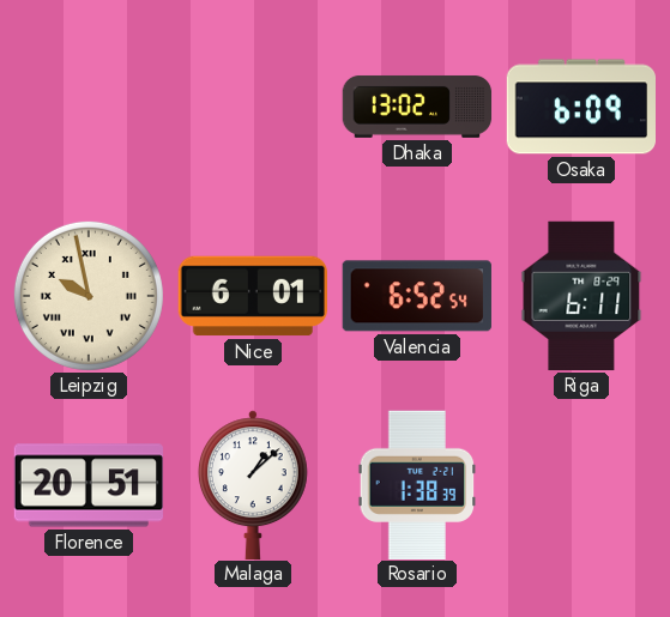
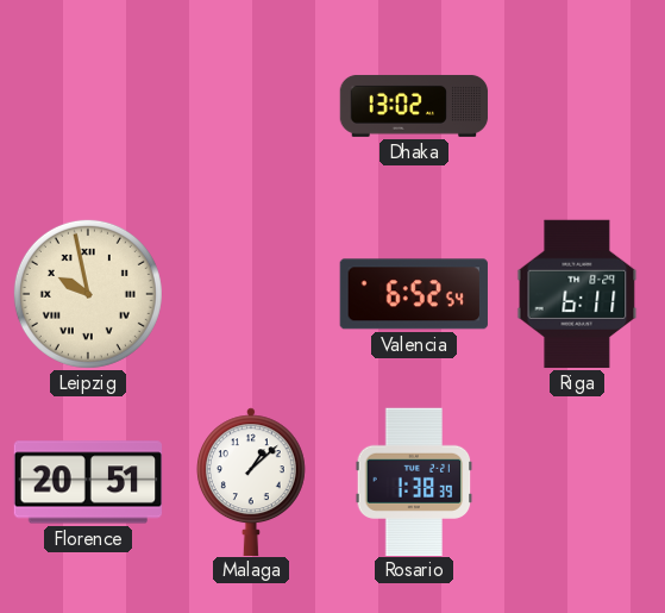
Osaka: 6:09 -> none
Nice: 6:01 -> none
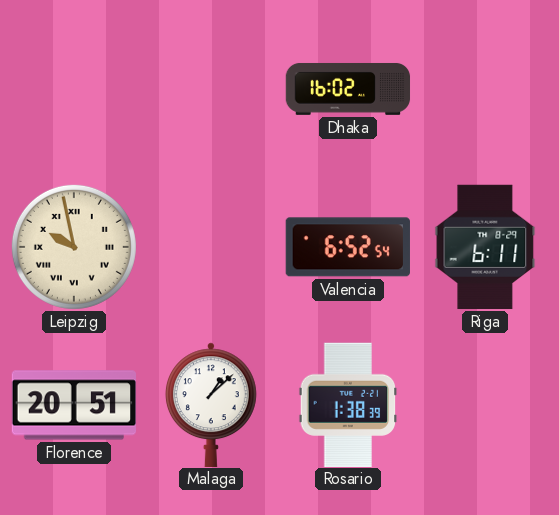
Dhaka: 13:02 -> 16:02
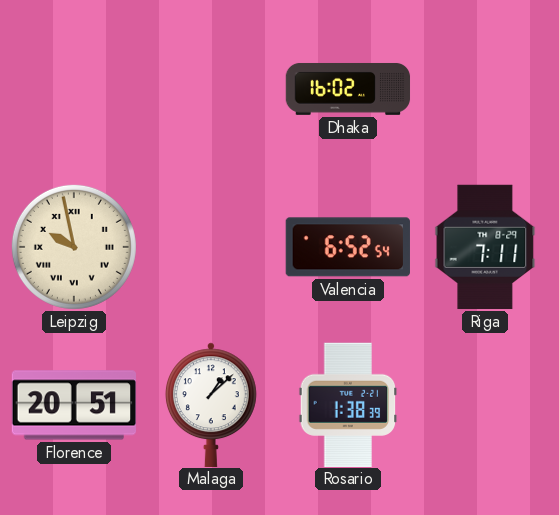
Riga: 6:11 -> 7:11
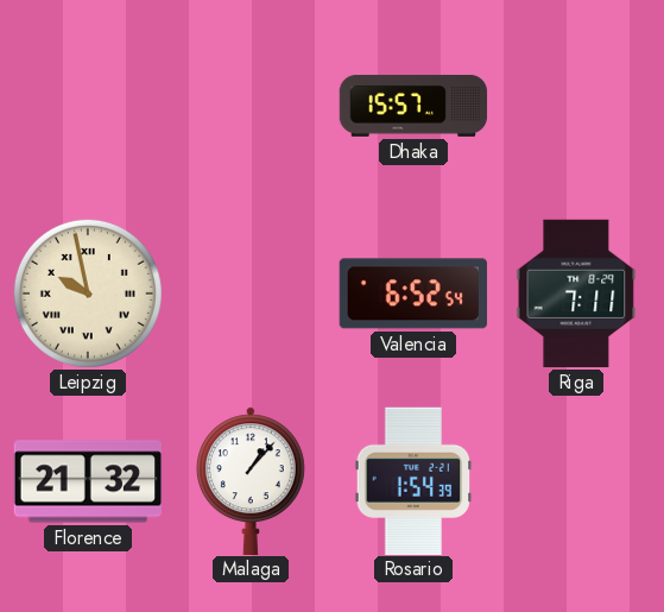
Dhaka: 16:02 -> 15:57
Florence: 20:51 -> 21:32
Malaga: 1:08 -> 1:07
Rosario: 1:38 -> 1:54
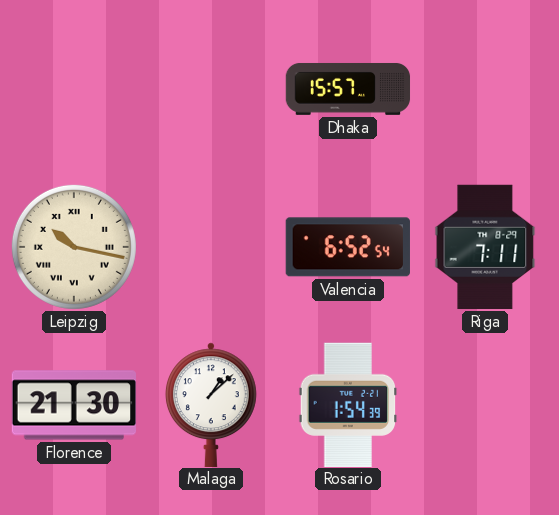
Leipzig: 9:58 -> 10:17
Florence: 21:32 -> 21:30
Malaga: 1:07 -> 1:08
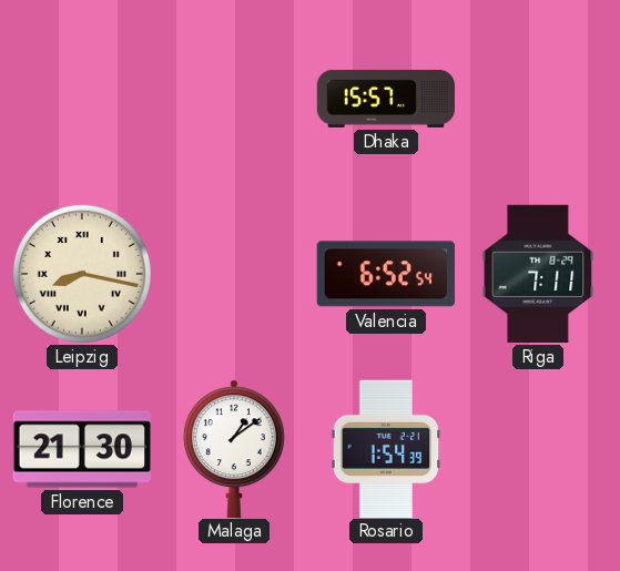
Leipzig: 10:17 -> 8:17
Malaga: 1:08 -> 1:09
